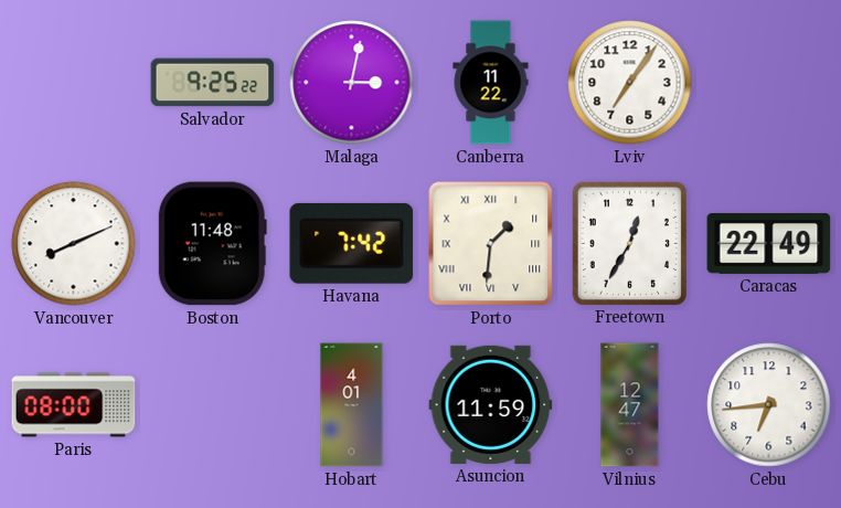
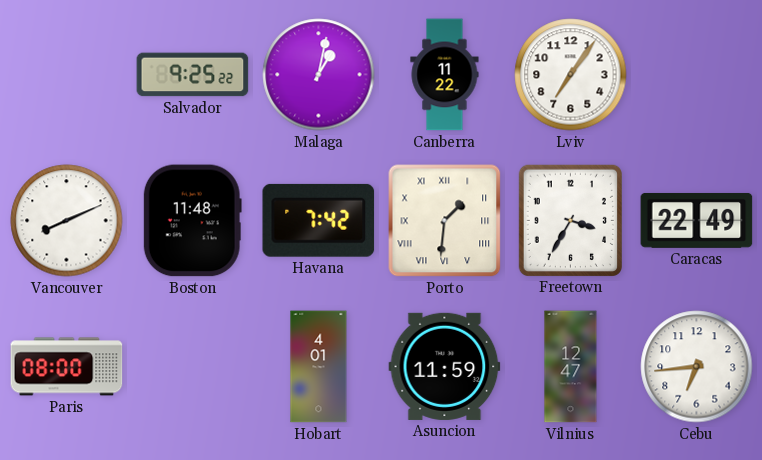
Malaga: 3:02 -> 1:02
Freetown: 12:35 -> 3:35
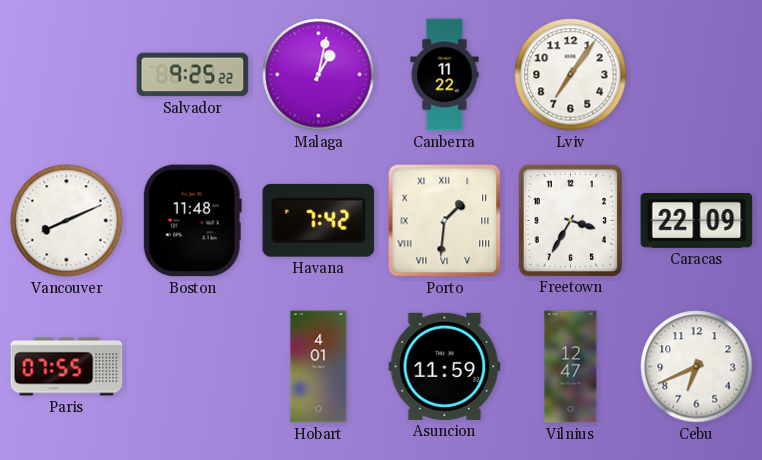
Caracas: 22:49 -> 22:09
Paris: 08:00 -> 07:55
Cebu: 6:44 -> 6:41
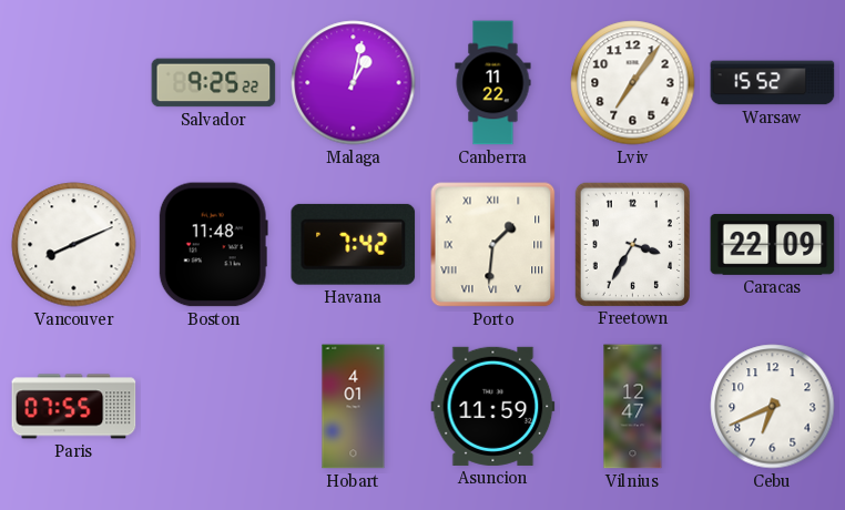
Warsaw: none -> 15:52
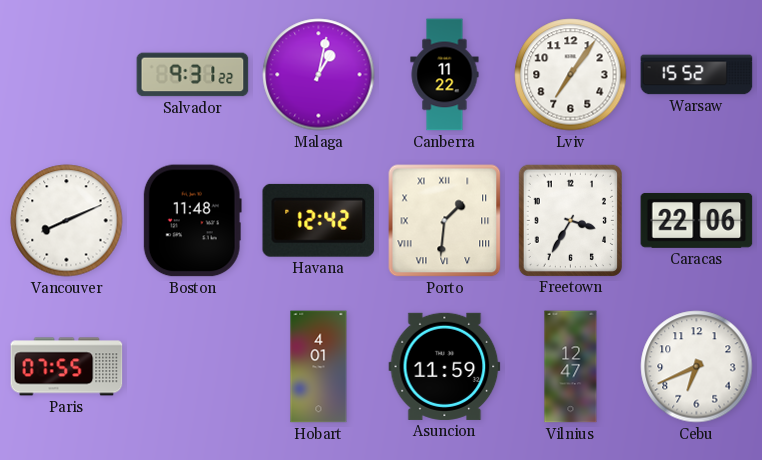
Salvador: 9:25 -> 9:31
Havana: 7:42 -> 12:42
Caracas: 22:09 -> 22:06
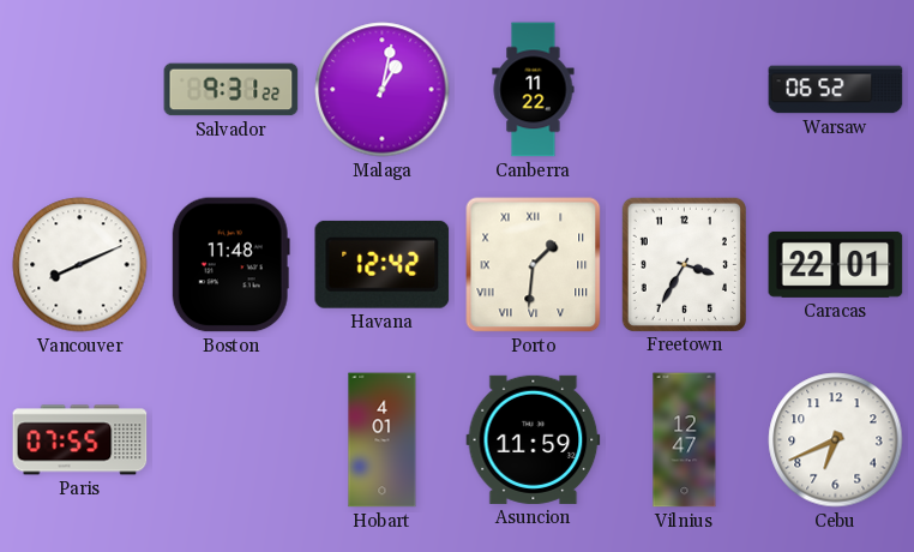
Lviv: 7:06 -> none
Warsaw: 15:52 -> 06:52
Caracas: 22:06 -> 22:01
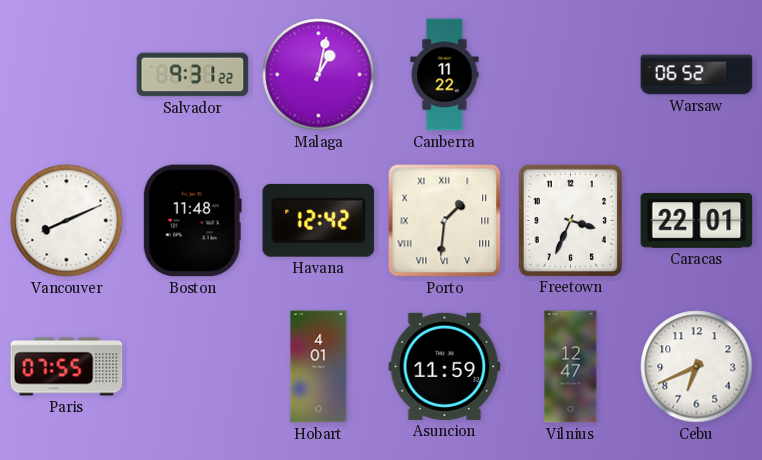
Freetown: 3:35 -> 3:34
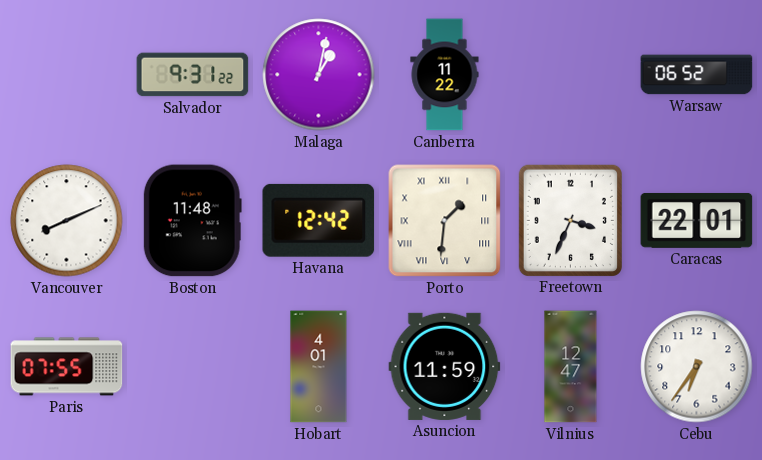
Cebu: 6:41 -> 6:36
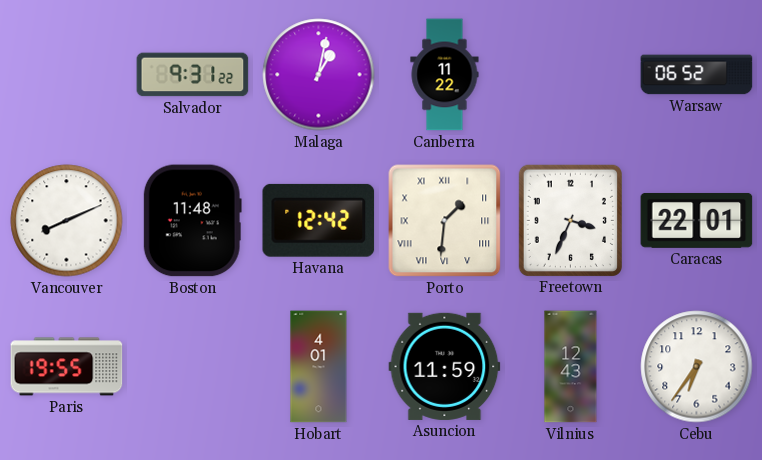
Paris: 07:55 -> 19:55
Vilnius: 12:47 -> 12:43
